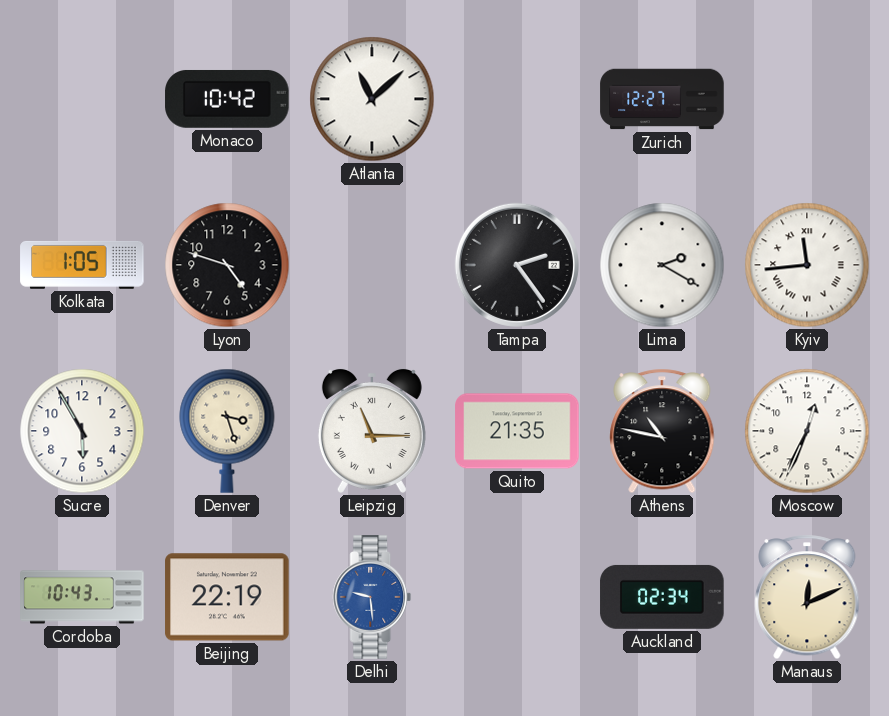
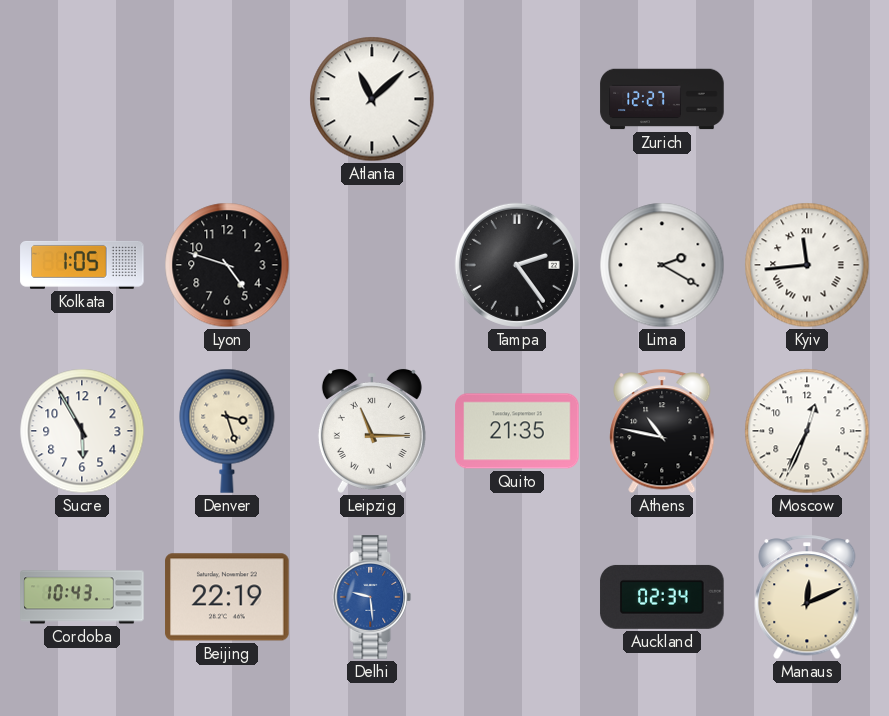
Monaco: 10:42 -> none
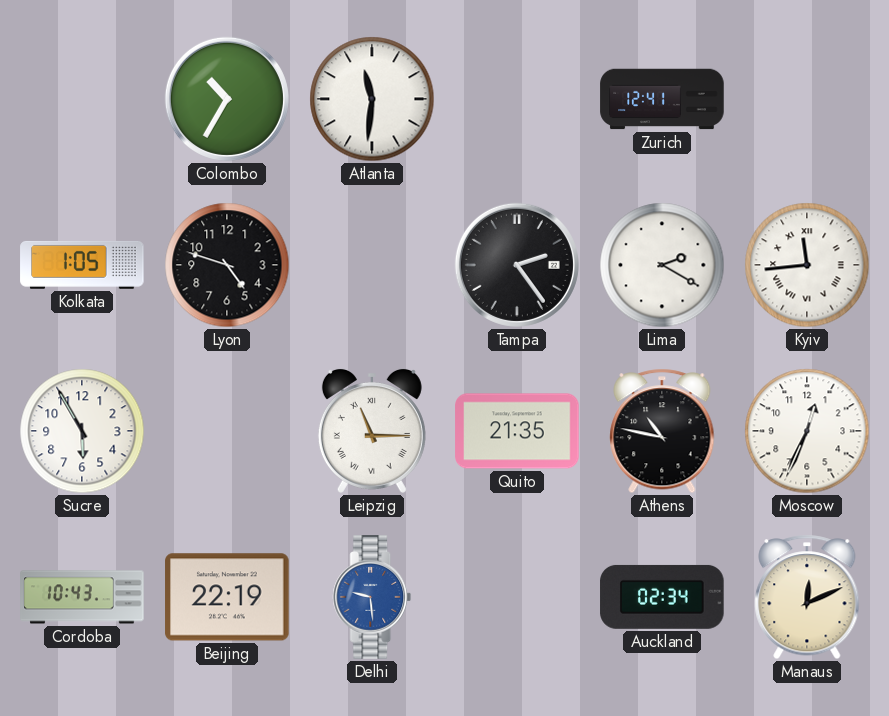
Colombo: none -> 10:35
Atlanta: 11:08 -> 11:31
Zurich: 12:27 -> 12:41
Denver: 3:27 -> none
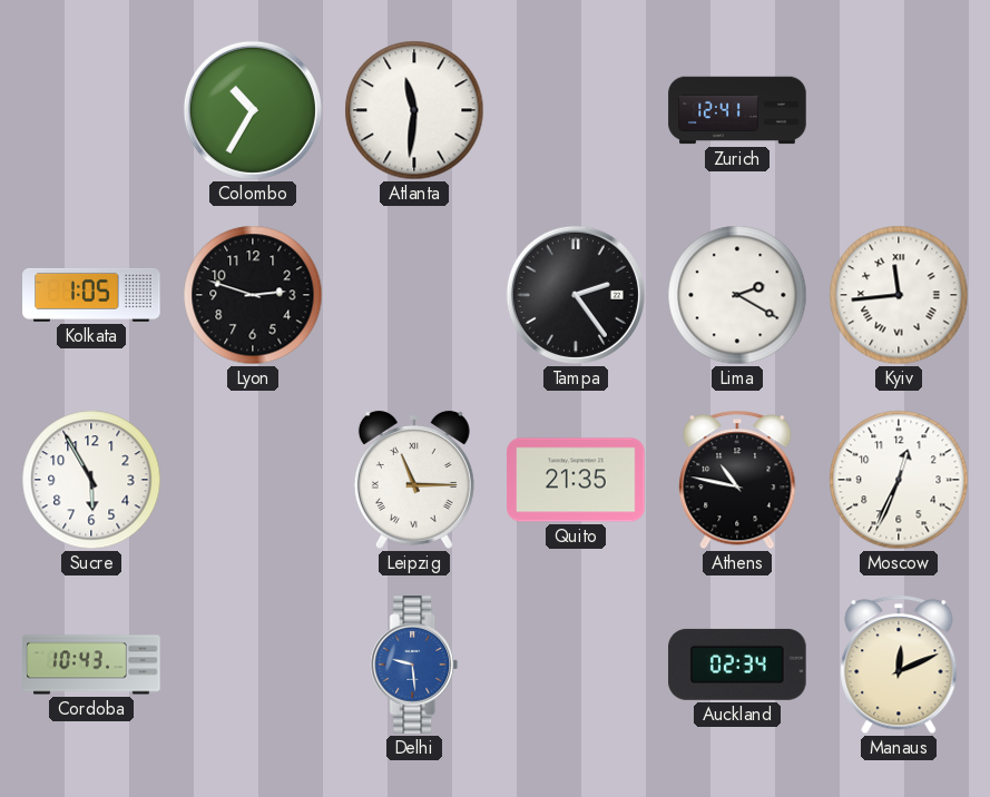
Lyon: 4:48 -> 2:48
Beijing: 22:19 -> none
